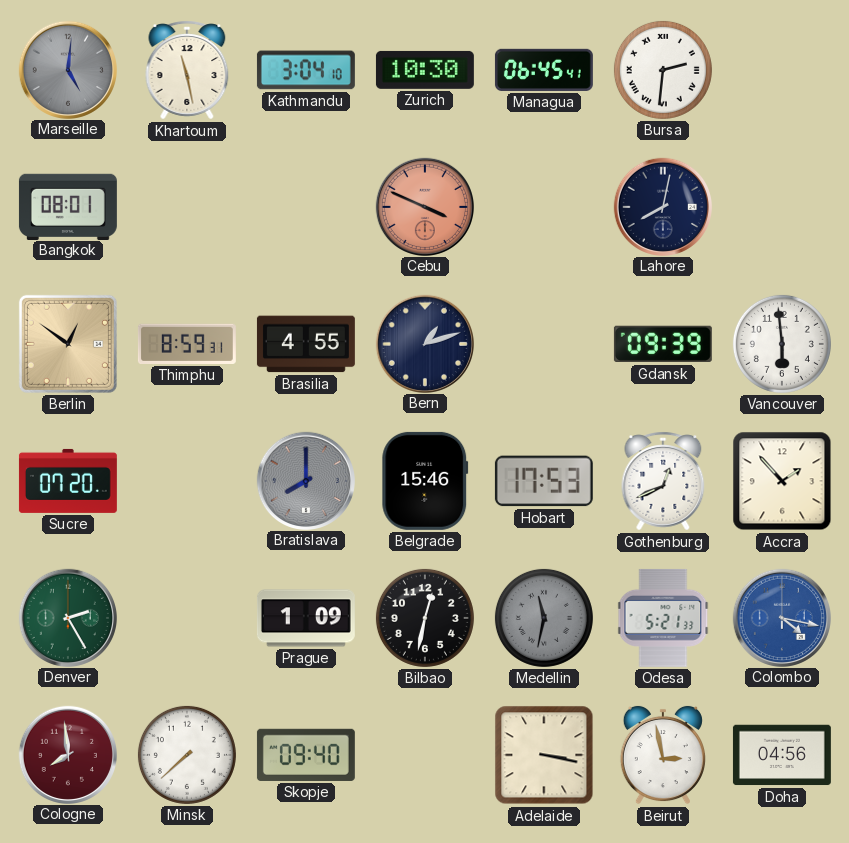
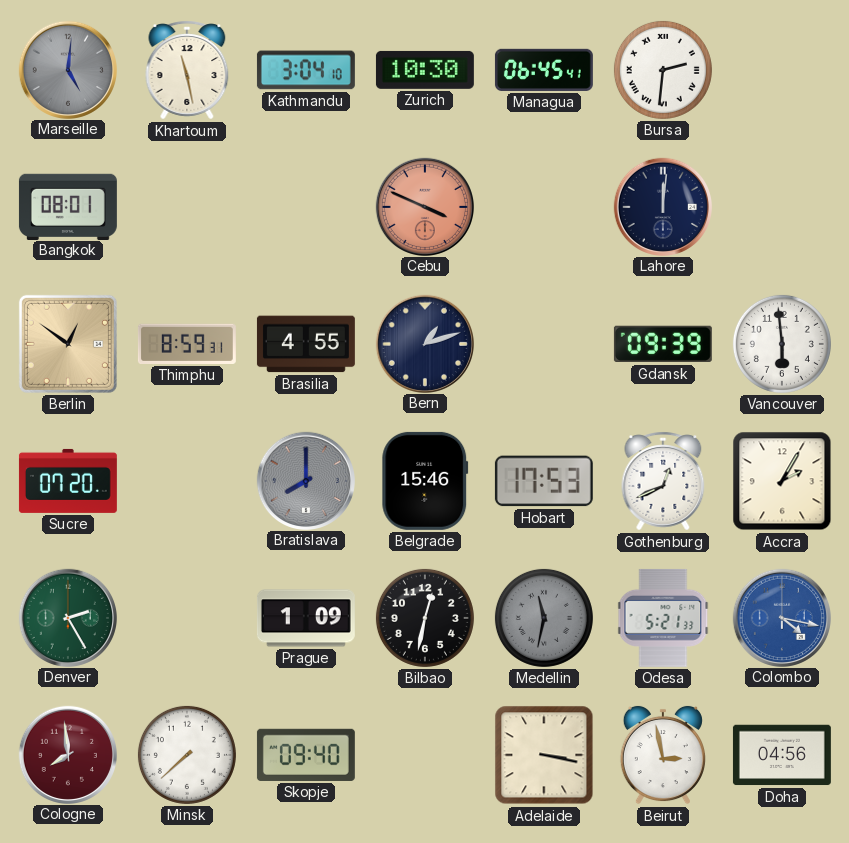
Lahore: 8:02 -> 12:01
Accra: 1:53 -> 2:05
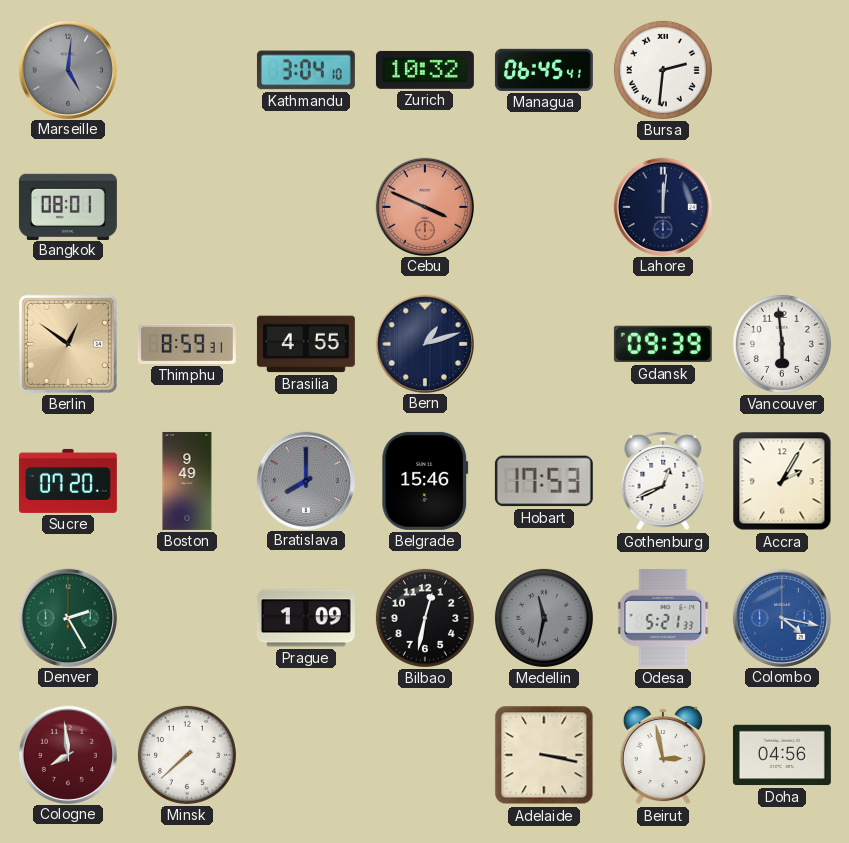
Khartoum: 11:28 -> none
Zurich: 10:30 -> 10:32
Boston: none -> 9:49
Skopje: 09:40 -> none
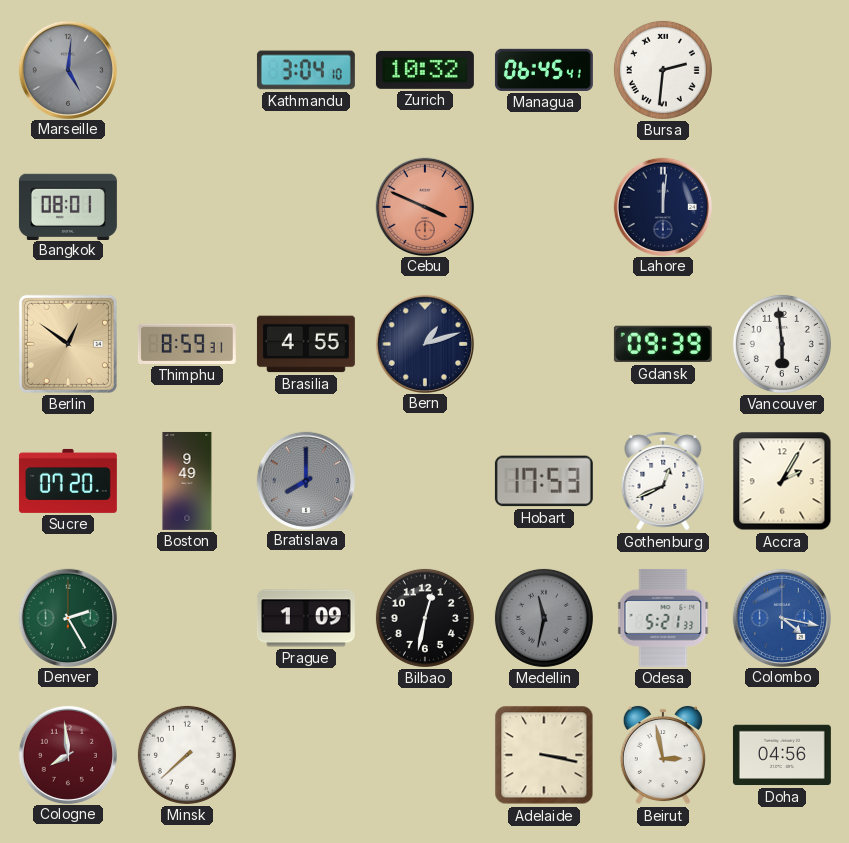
Belgrade: 15:46 -> none
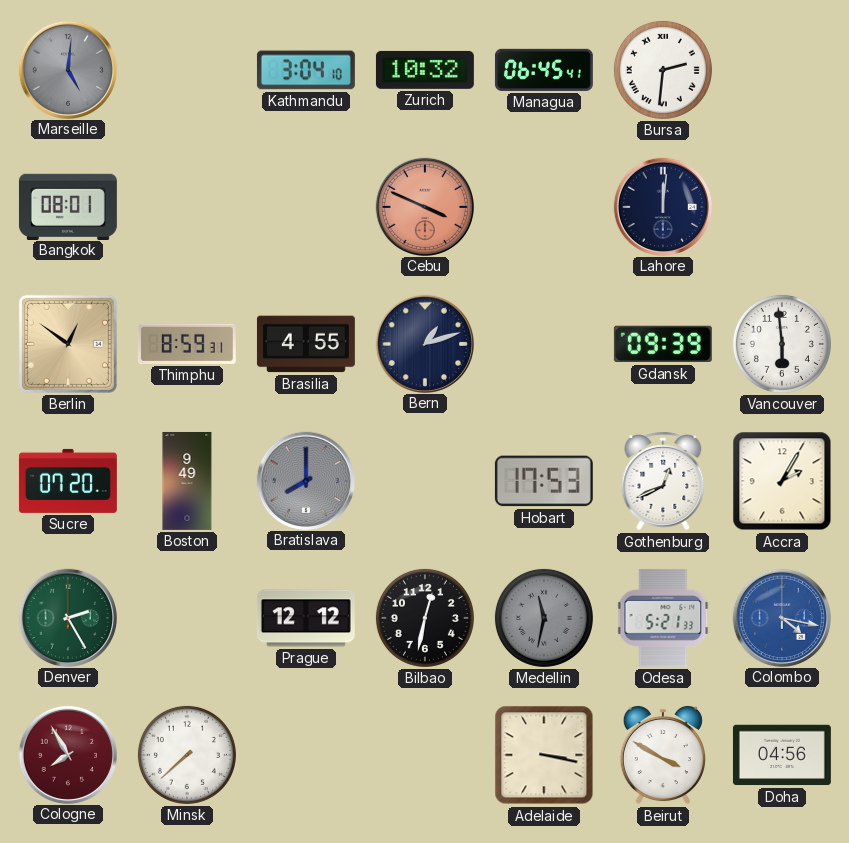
Prague: 1:09 -> 12:12
Cologne: 7:59 -> 7:55
Beirut: 2:58 -> 3:50
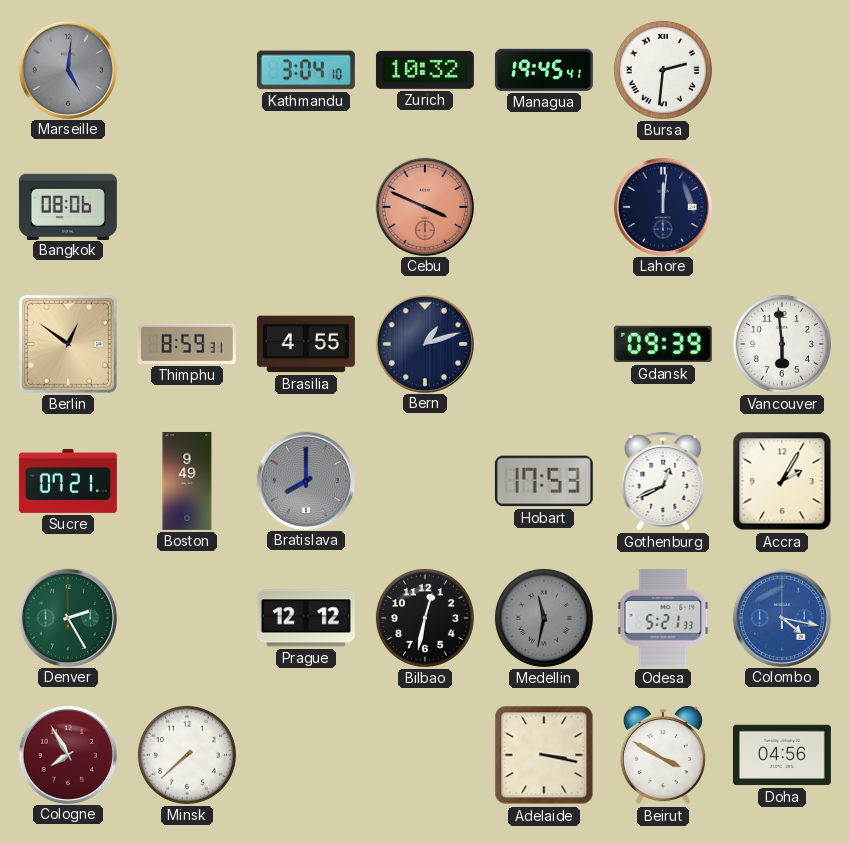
Managua: 06:45 -> 19:45
Bangkok: 08:01 -> 08:06
Sucre: 07:20 -> 07:21
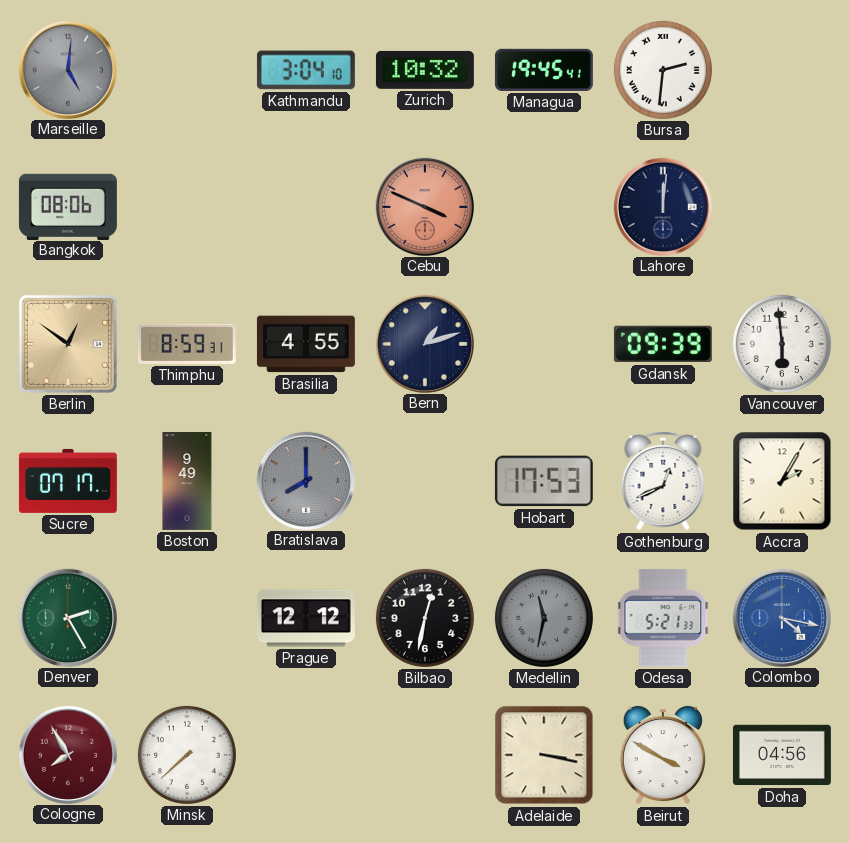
Sucre: 07:21 -> 07:17
